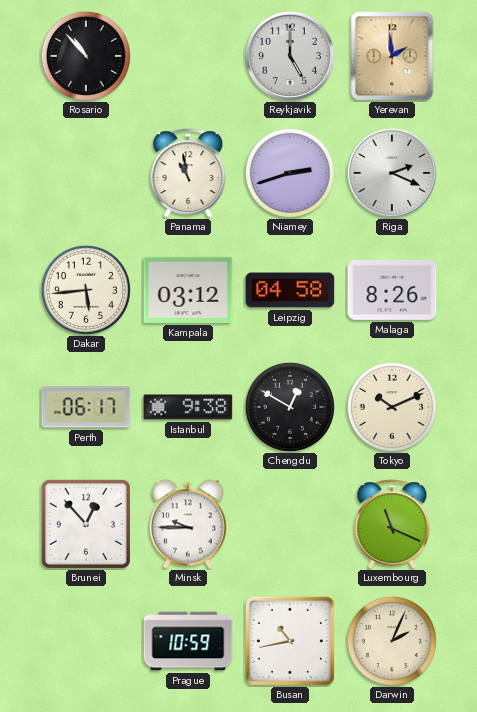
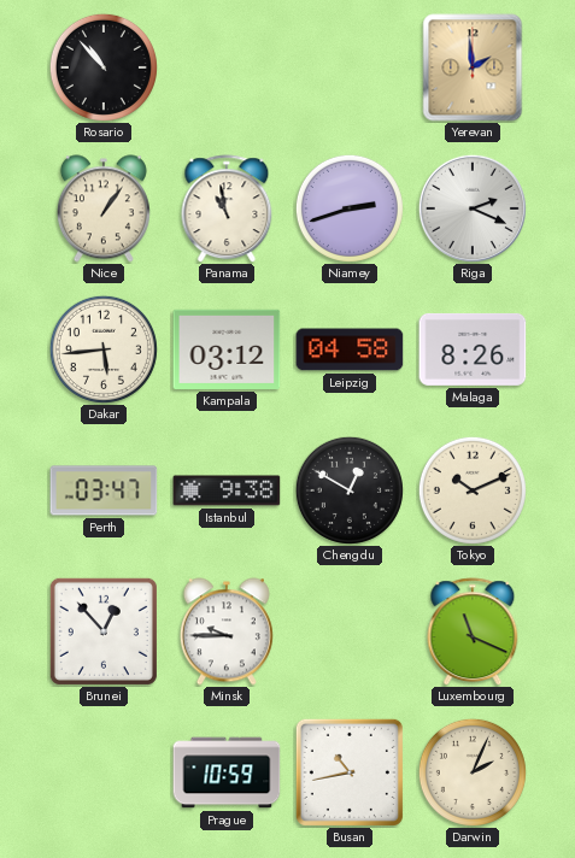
Reykjavik: 5:00 -> none
Nice: none -> 1:06
Perth: 06:17 -> 03:47
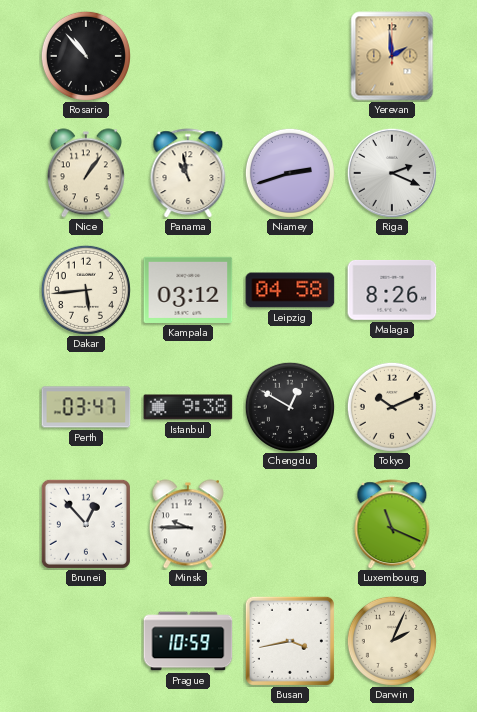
Busan: 10:43 -> 3:43
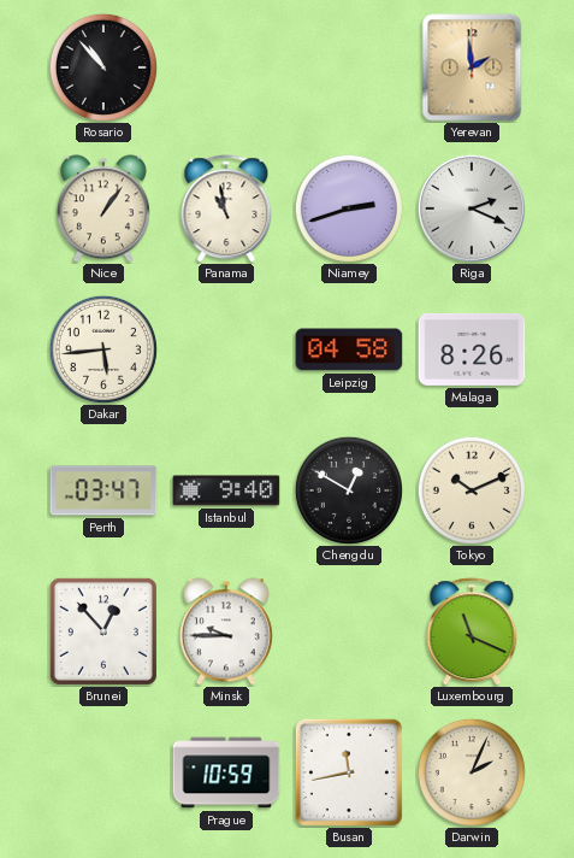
Kampala: 03:12 -> none
Istanbul: 9:38 -> 9:40
Busan: 3:43 -> 11:43
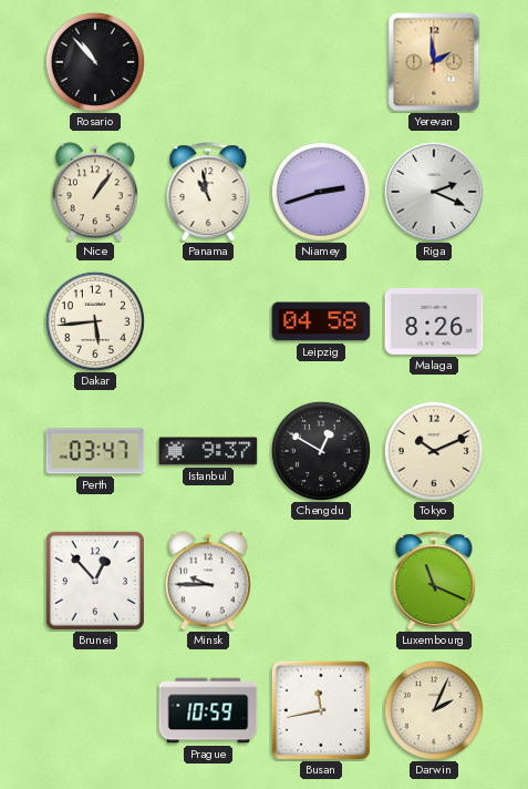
Istanbul: 9:40 -> 9:37
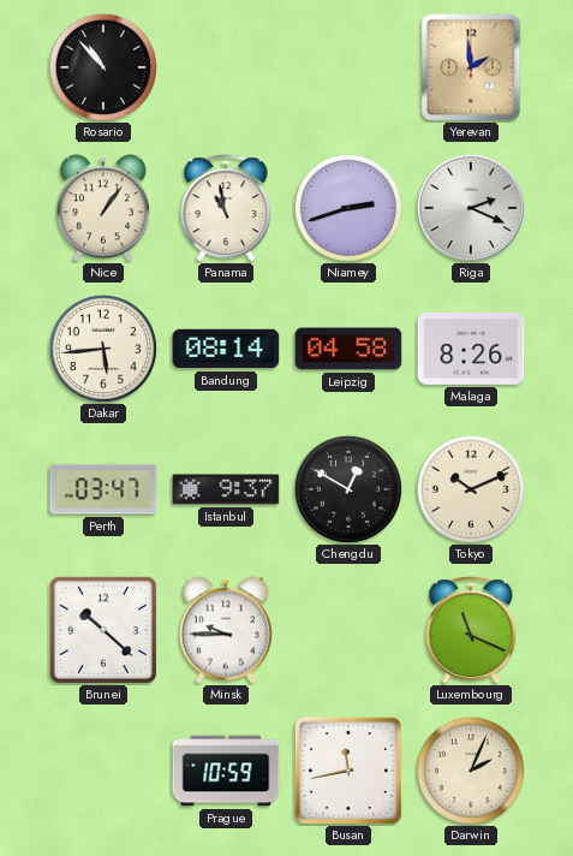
Bandung: none -> 08:14
Brunei: 12:53 -> 10:22
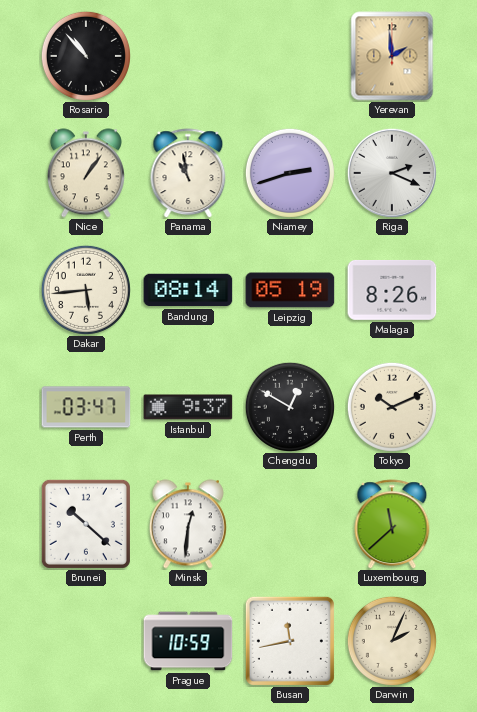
Leipzig: 04:58 -> 05:19
Minsk: 9:45 -> 12:31
Luxembourg: 11:19 -> 11:38
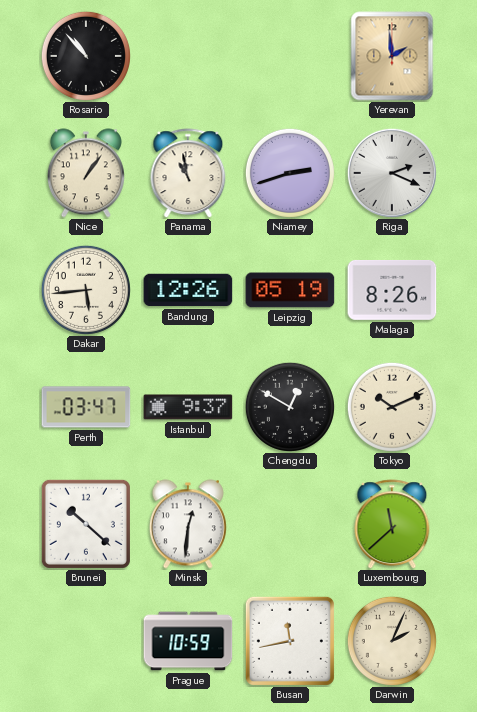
Bandung: 08:14 -> 12:26
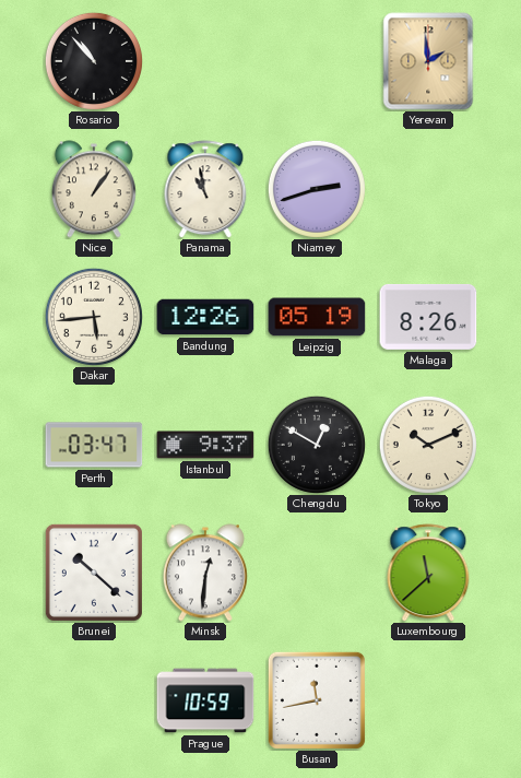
Riga: 2:19 -> none
Darwin: 2:04 -> none
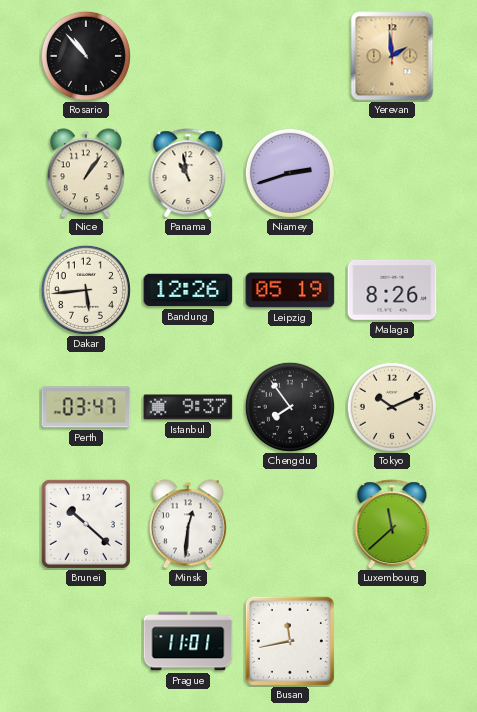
Chengdu: 12:50 -> 7:54
Prague: 10:59 -> 11:01
